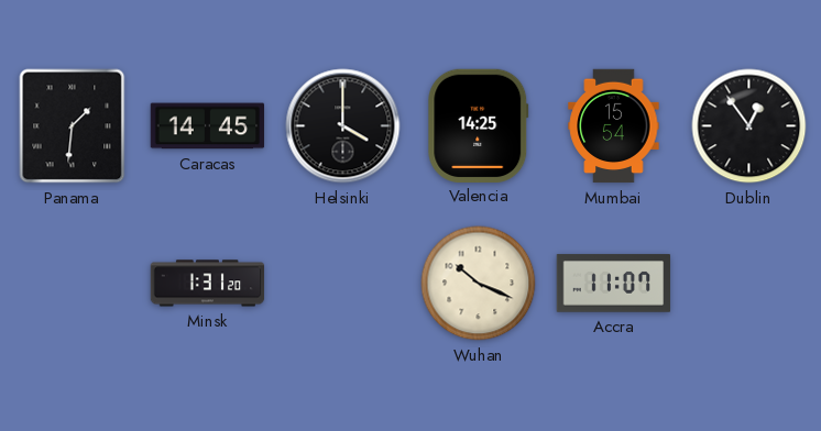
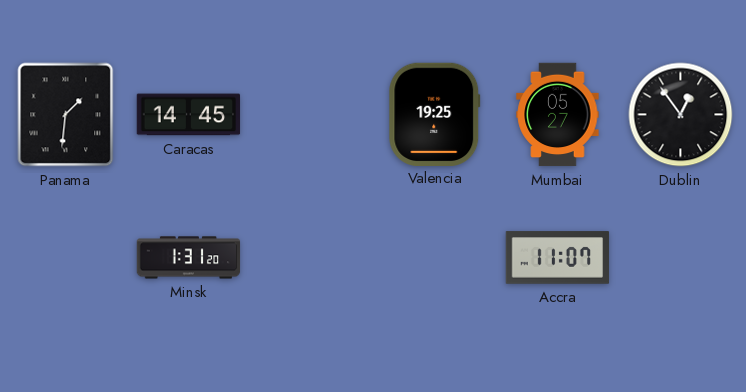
Helsinki: 4:00 -> none
Valencia: 14:25 -> 19:25
Mumbai: 15:54 -> 05:27
Wuhan: 10:19 -> none
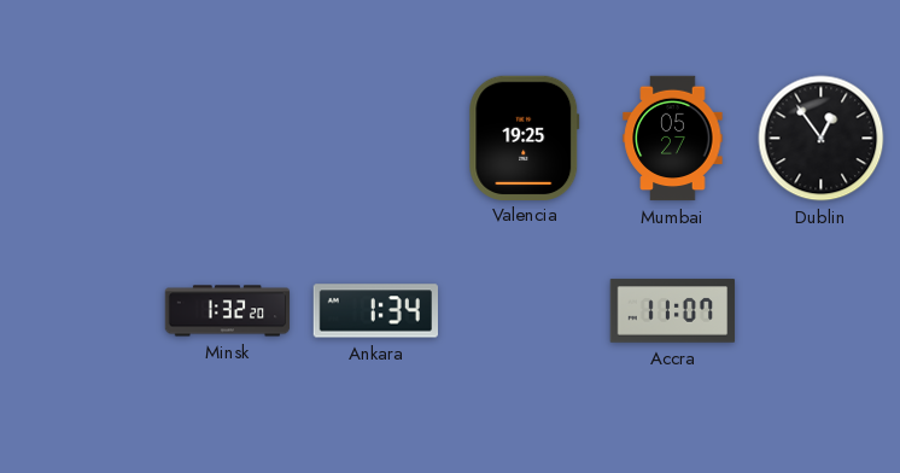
Panama: 1:31 -> none
Caracas: 14:45 -> none
Minsk: 1:31 -> 1:32
Ankara: none -> 1:34
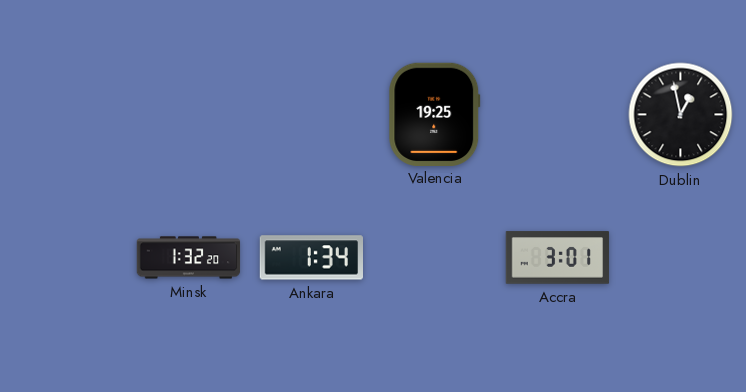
Mumbai: 05:27 -> none
Dublin: 12:54 -> 12:58
Accra: 11:07 -> 3:01
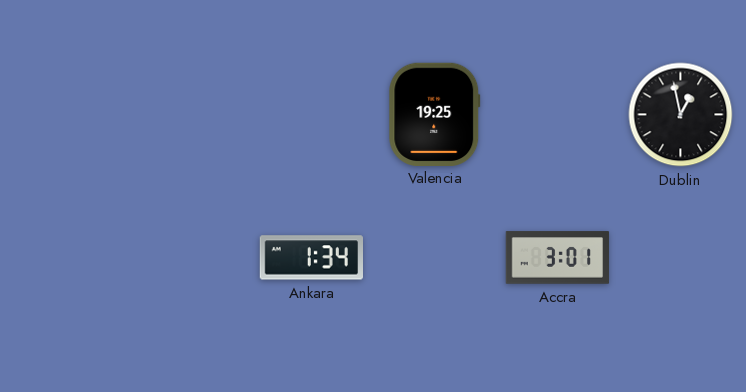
Minsk: 1:32 -> none
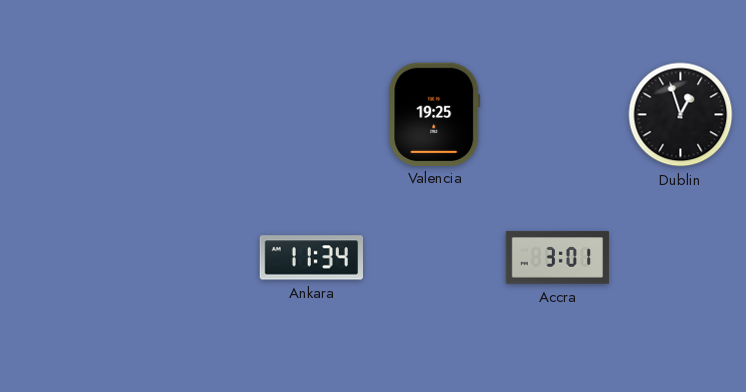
Dublin: 12:58 -> 12:57
Ankara: 1:34 -> 11:34
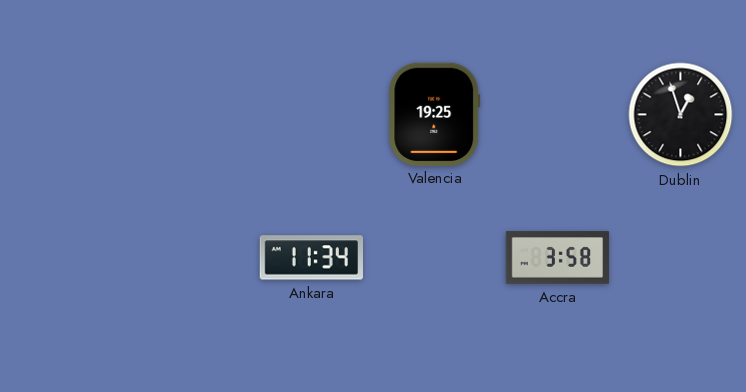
Accra: 3:01 -> 3:58
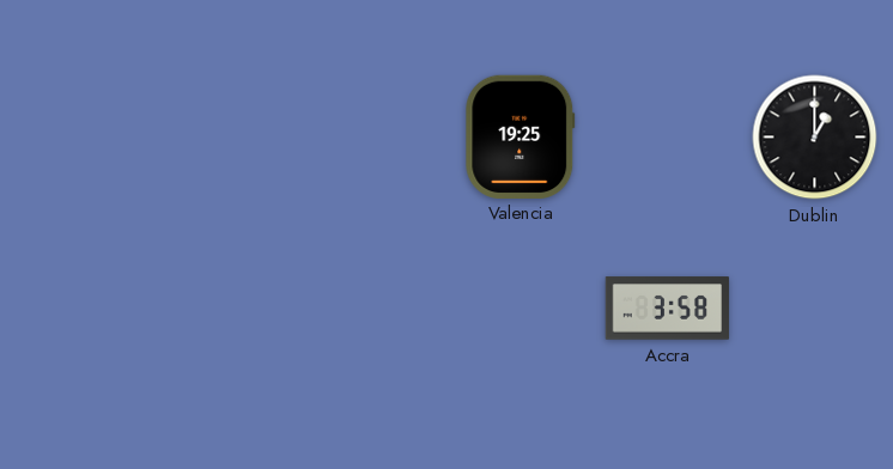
Dublin: 12:57 -> 1:00
Ankara: 11:34 -> none
